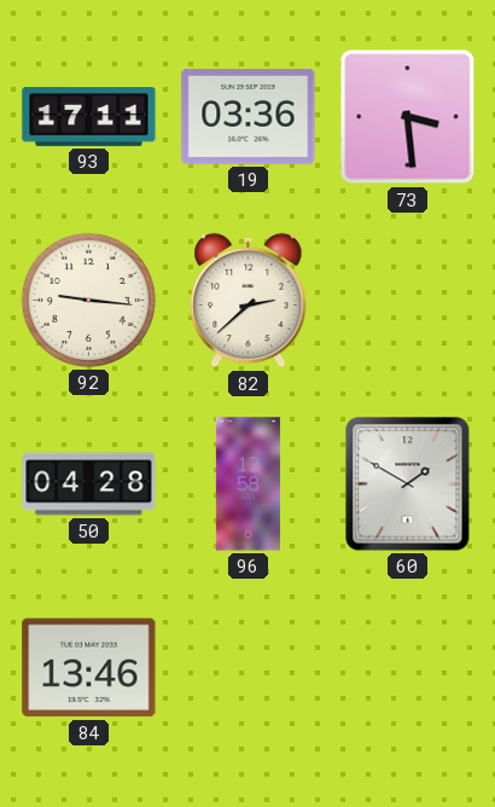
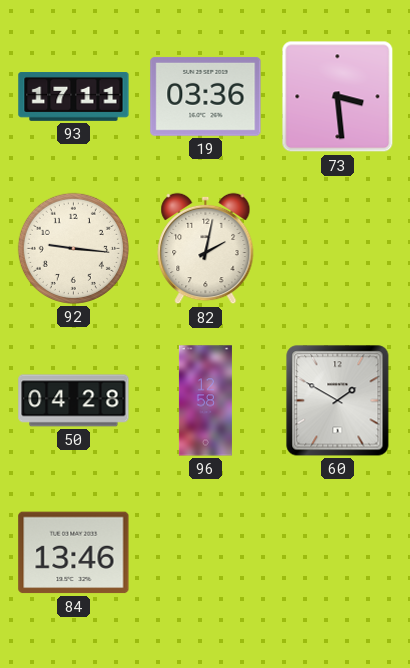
82: 2:38 -> 2:02
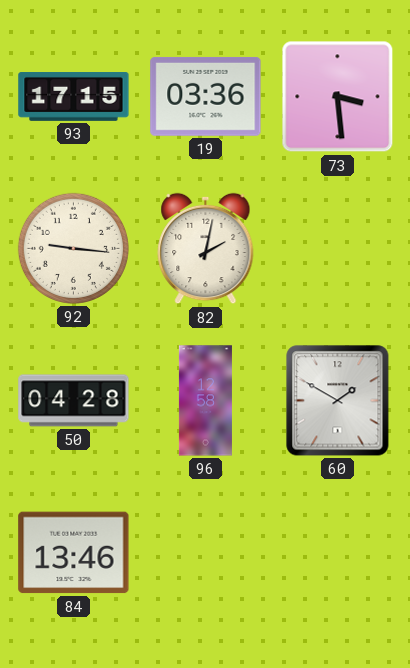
93: 17:11 -> 17:15
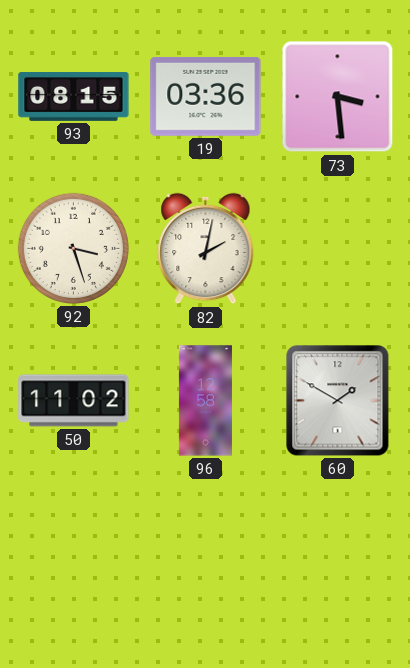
93: 17:15 -> 08:15
92: 9:16 -> 3:27
50: 04:28 -> 11:02
84: 13:46 -> none
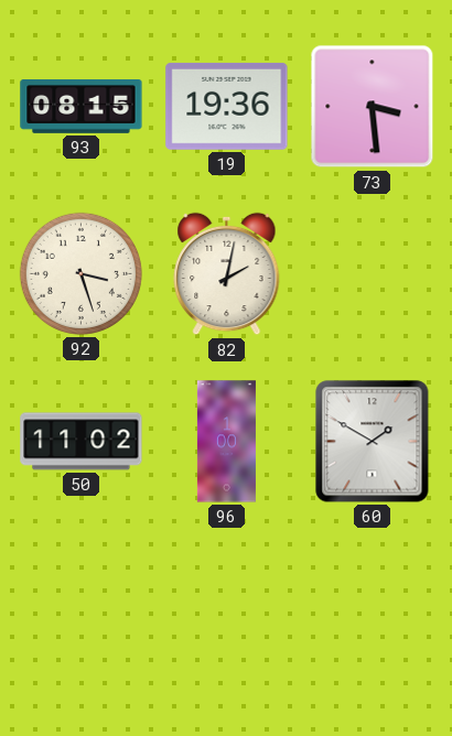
19: 03:36 -> 19:36
96: 12:58 -> 1:00
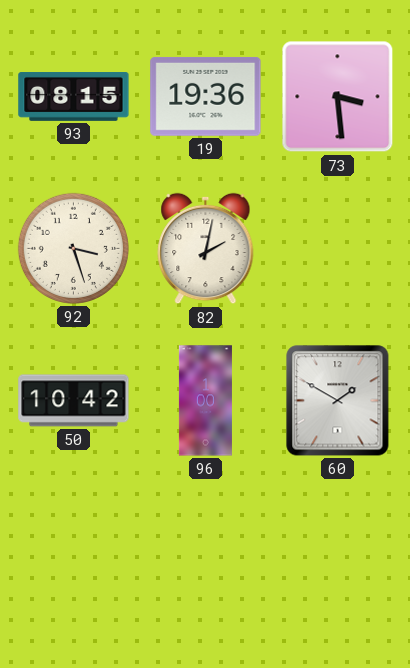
50: 11:02 -> 10:42
